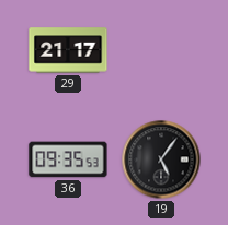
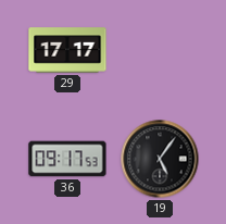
29: 21:17 -> 17:17
36: 09:35 -> 09:17
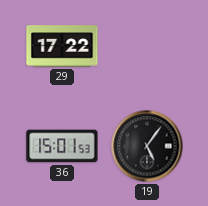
29: 17:17 -> 17:22
36: 09:17 -> 15:01
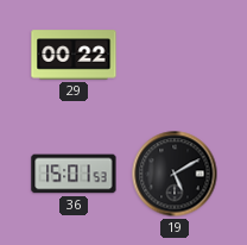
29: 17:22 -> 00:22
19: 5:06 -> 5:10
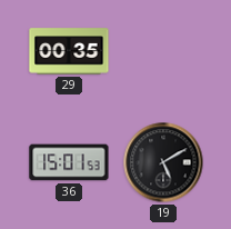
29: 00:22 -> 00:35
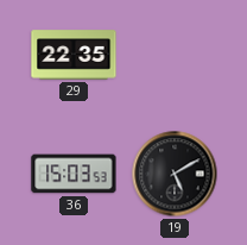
29: 00:35 -> 22:35
36: 15:01 -> 15:03
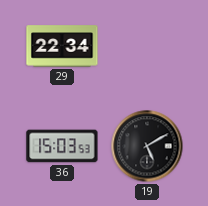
29: 22:35 -> 22:34
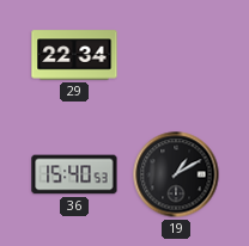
36: 15:03 -> 15:40
19: 5:10 -> 1:10
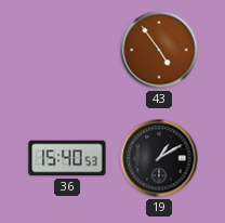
29: 22:34 -> none
43: none -> 4:54
